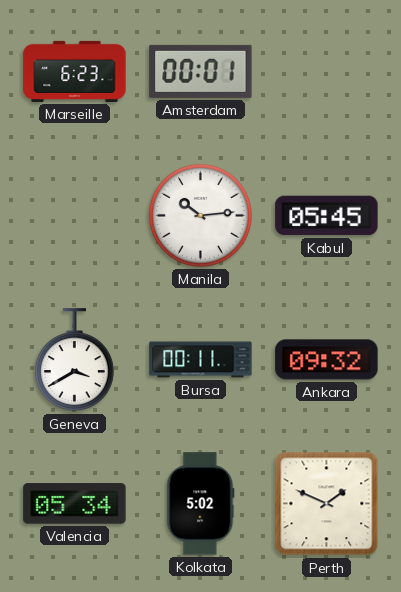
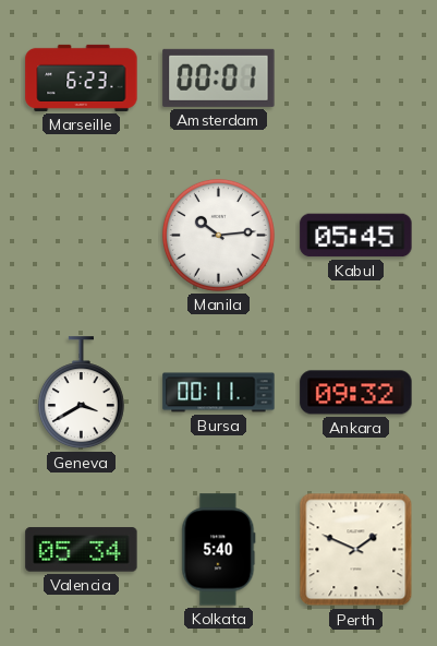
Kolkata: 5:02 -> 5:40
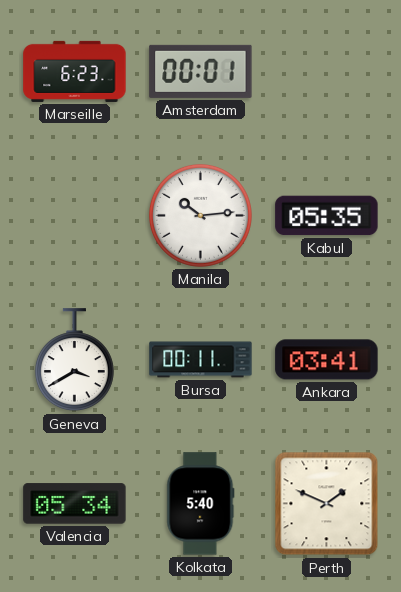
Kabul: 05:45 -> 05:35
Ankara: 09:32 -> 03:41
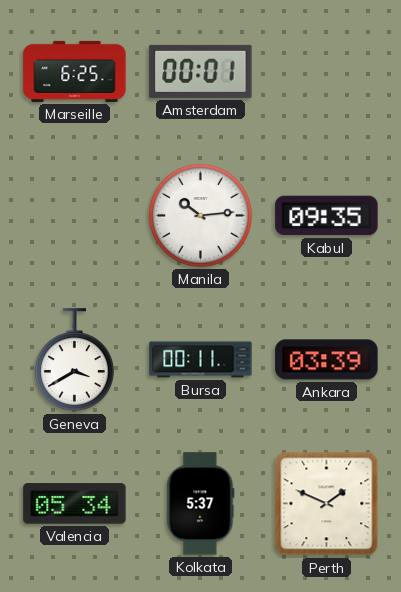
Marseille: 6:23 -> 6:25
Kabul: 05:35 -> 09:35
Ankara: 03:41 -> 03:39
Kolkata: 5:40 -> 5:37
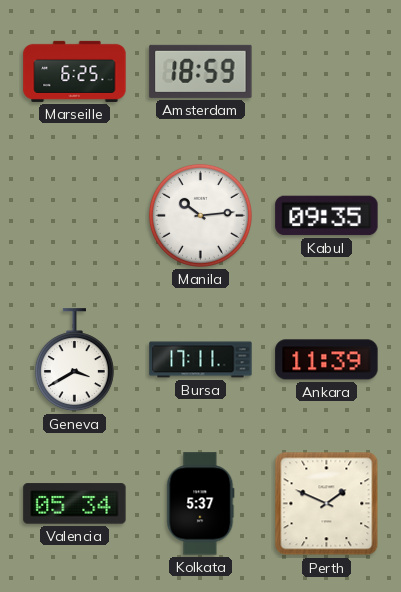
Amsterdam: 00:01 -> 18:59
Bursa: 00:11 -> 17:11
Ankara: 03:39 -> 11:39
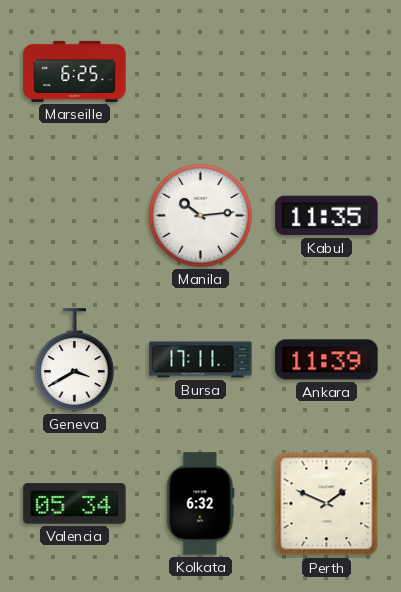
Amsterdam: 18:59 -> none
Kabul: 09:35 -> 11:35
Kolkata: 5:37 -> 6:32
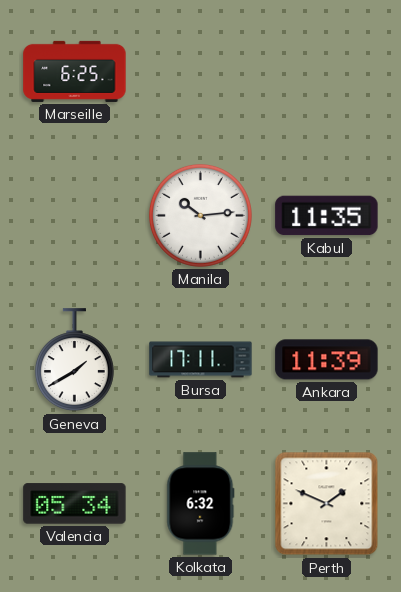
Geneva: 3:40 -> 1:40
